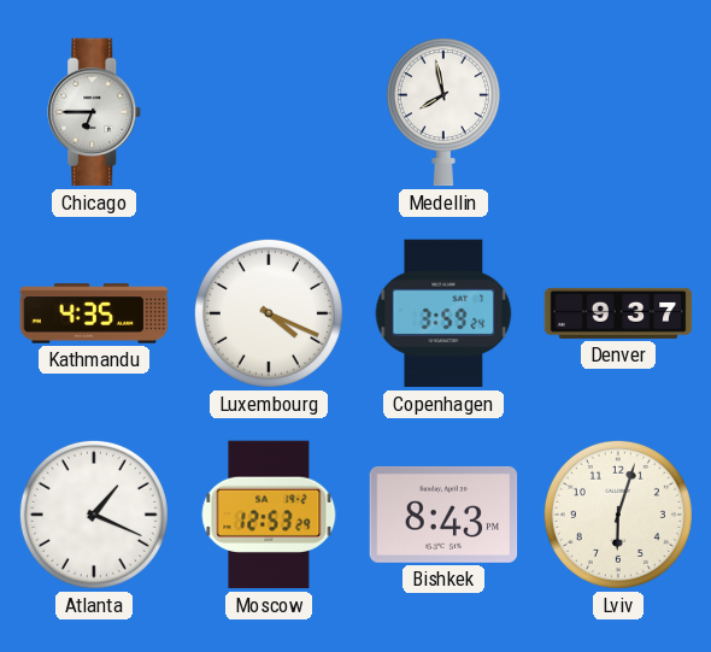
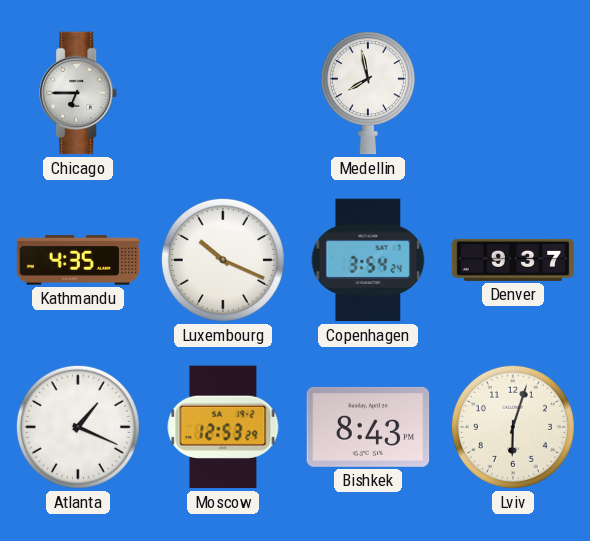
Luxembourg: 4:19 -> 10:19
Copenhagen: 3:59 -> 3:54
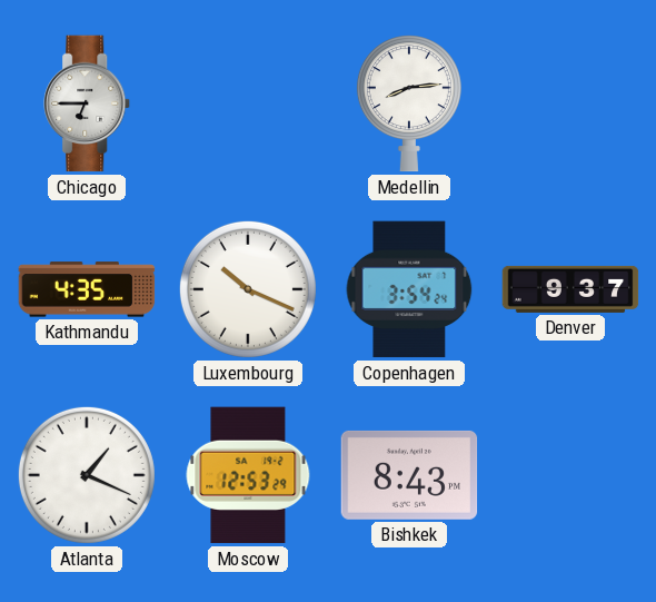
Medellin: 7:58 -> 8:14
Lviv: 6:03 -> none
